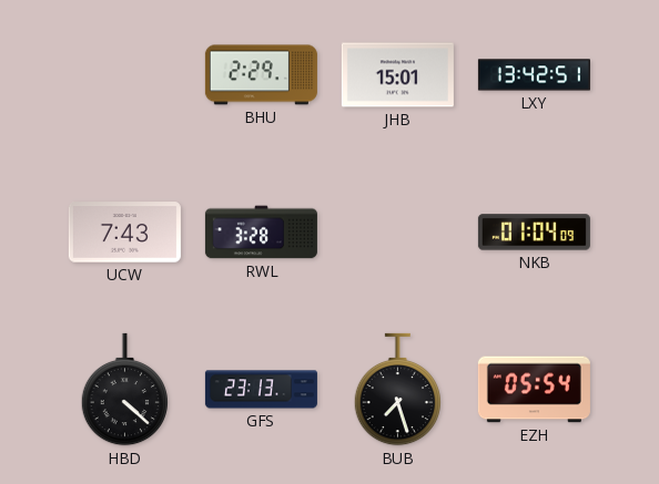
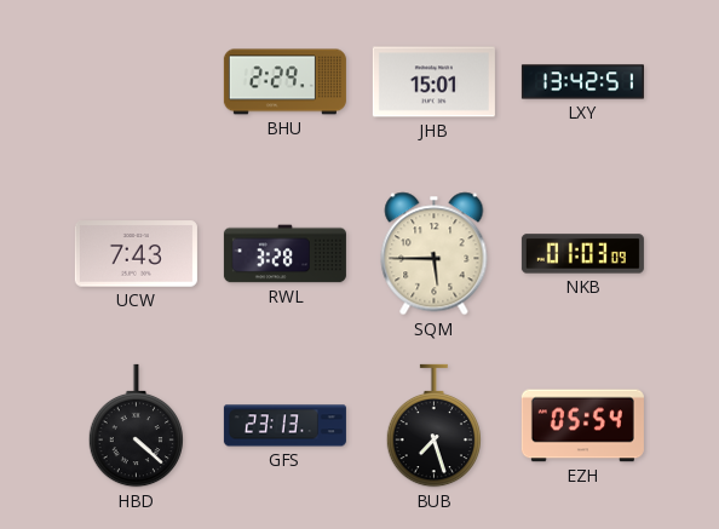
SQM: none -> 5:45
NKB: 01:04 -> 01:03
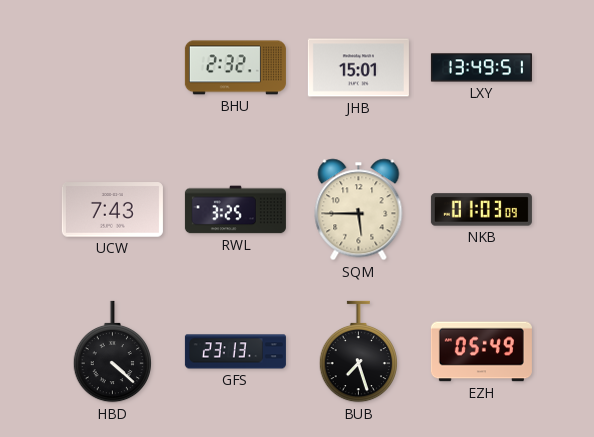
BHU: 2:29 -> 2:32
LXY: 13:42 -> 13:49
RWL: 3:28 -> 3:25
EZH: 05:54 -> 05:49
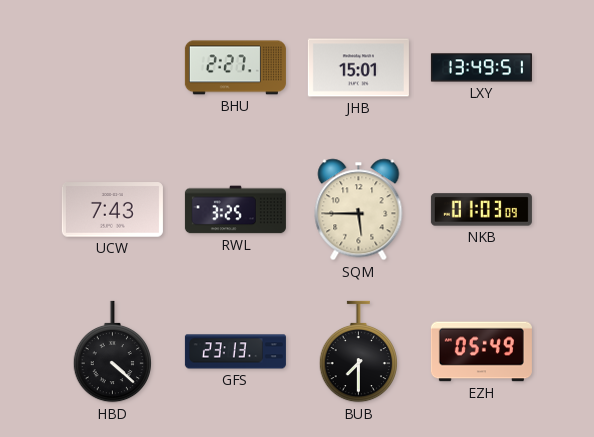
BHU: 2:32 -> 2:27
BUB: 7:27 -> 7:30
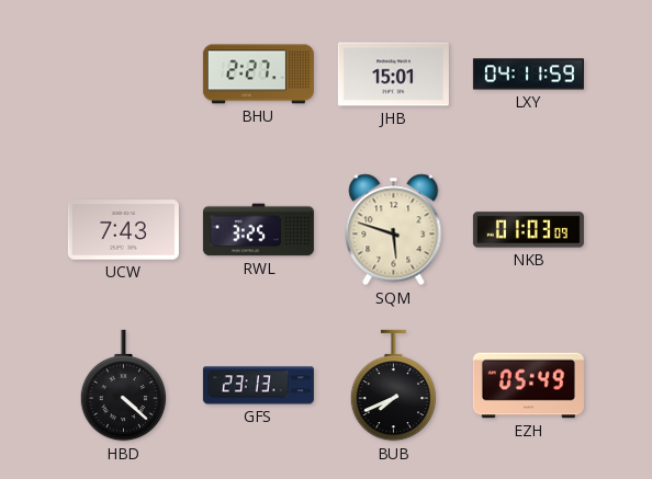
LXY: 13:49 -> 04:11
SQM: 5:45 -> 5:48
BUB: 7:30 -> 7:41
